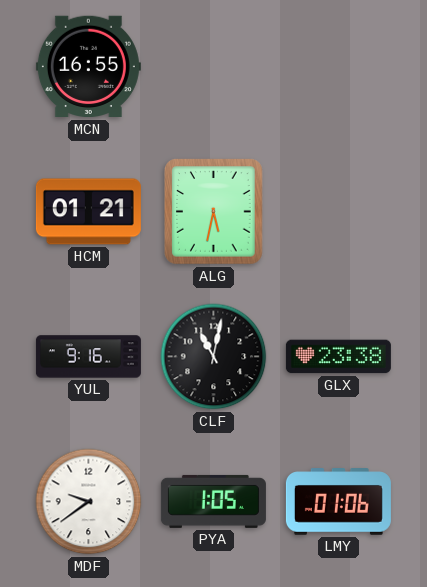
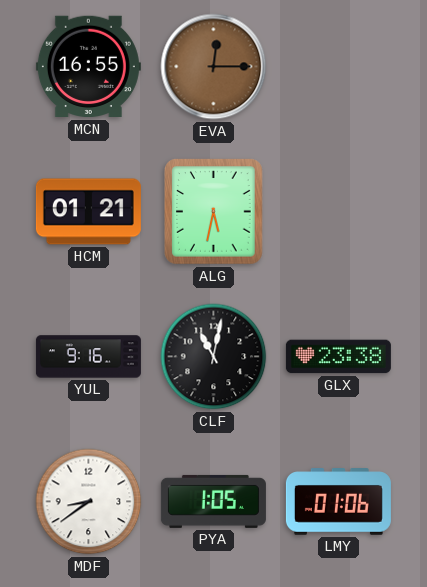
EVA: none -> 12:15
MDF: 9:39 -> 8:39
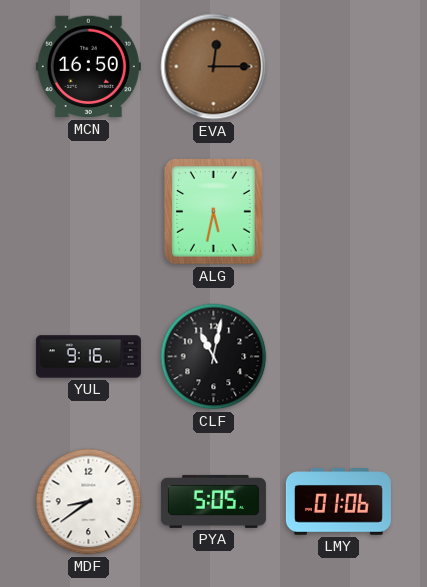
MCN: 16:55 -> 16:50
HCM: 01:21 -> none
GLX: 23:38 -> none
PYA: 1:05 -> 5:05
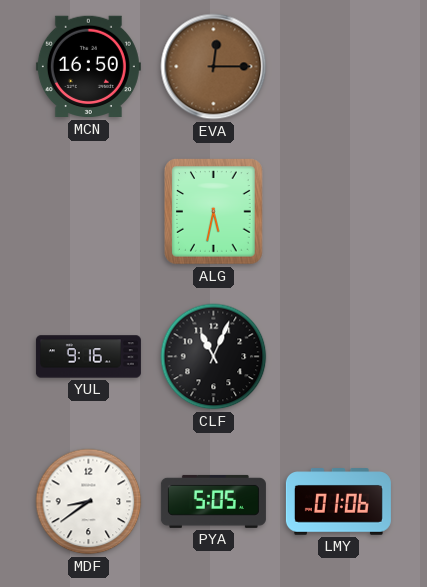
CLF: 11:02 -> 11:04
